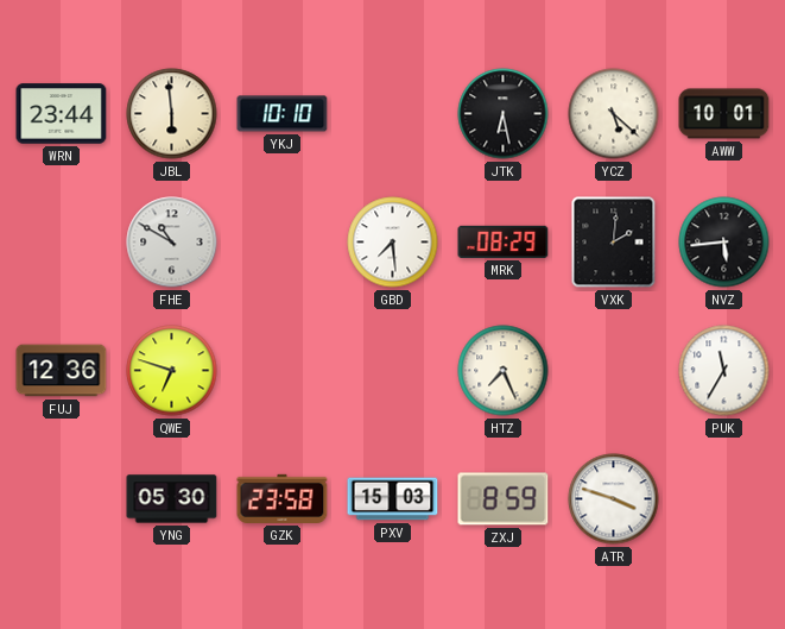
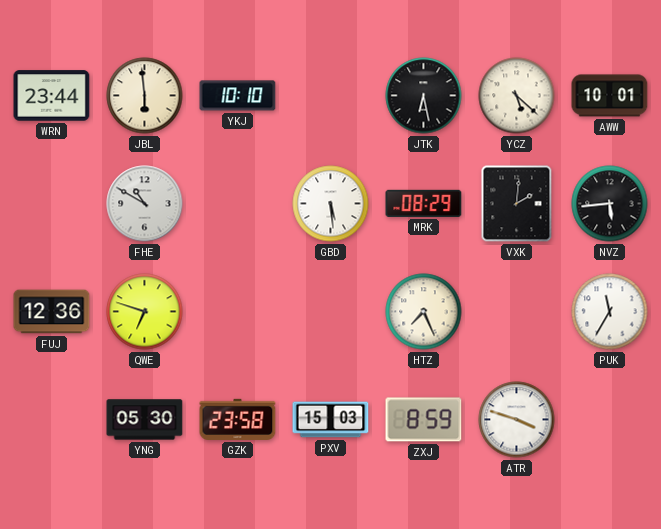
GBD: 7:29 -> 5:29
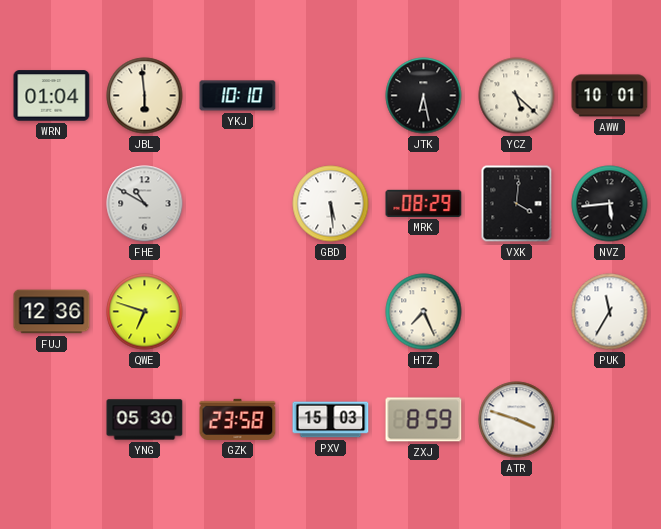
WRN: 23:44 -> 01:04
VXK: 2:01 -> 4:01
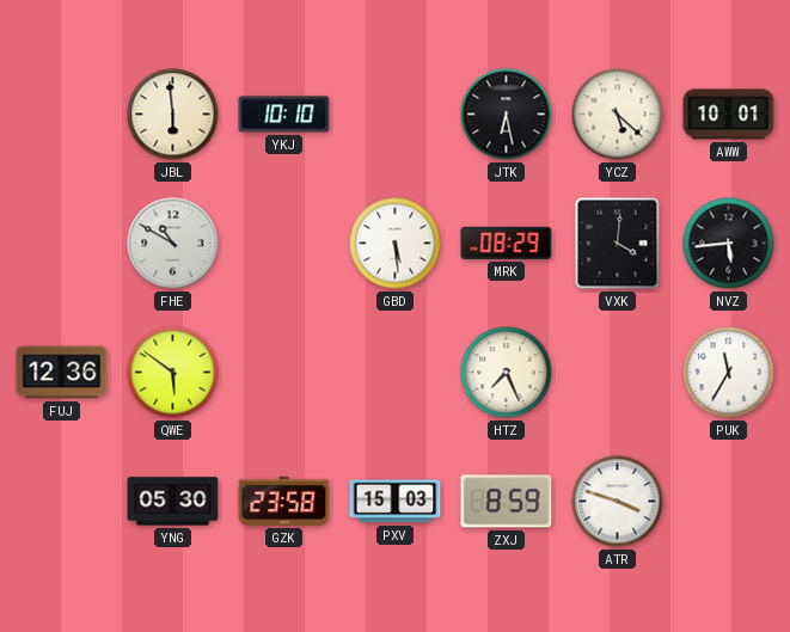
WRN: 01:04 -> none
QWE: 6:48 -> 5:51
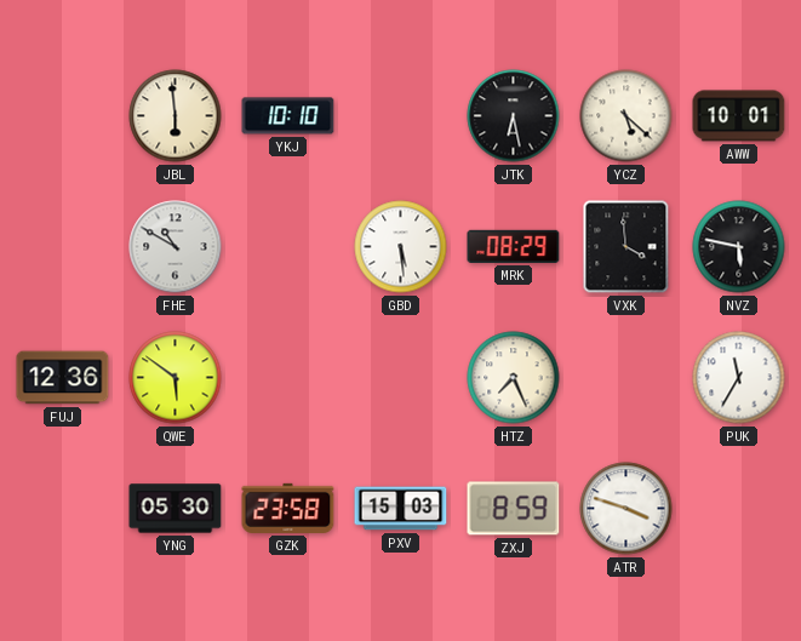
VXK: 4:01 -> 3:59
NVZ: 5:44 -> 5:47
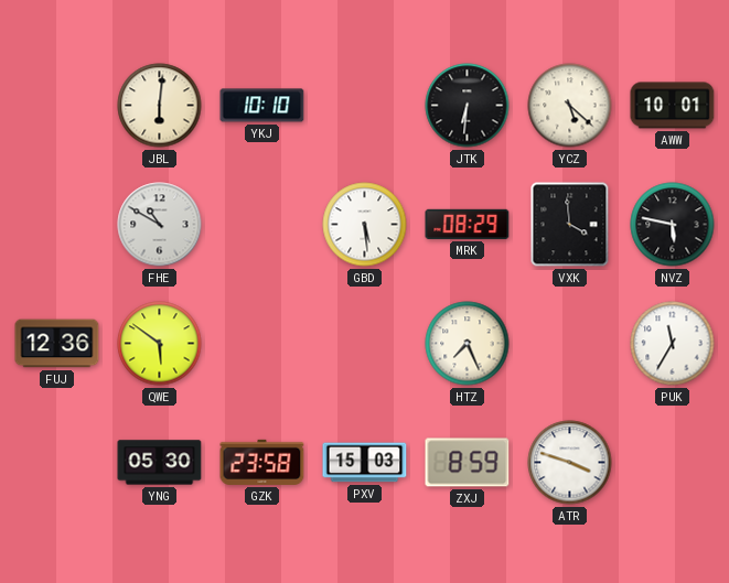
JBL: 5:59 -> 6:01
JTK: 6:28 -> 6:31
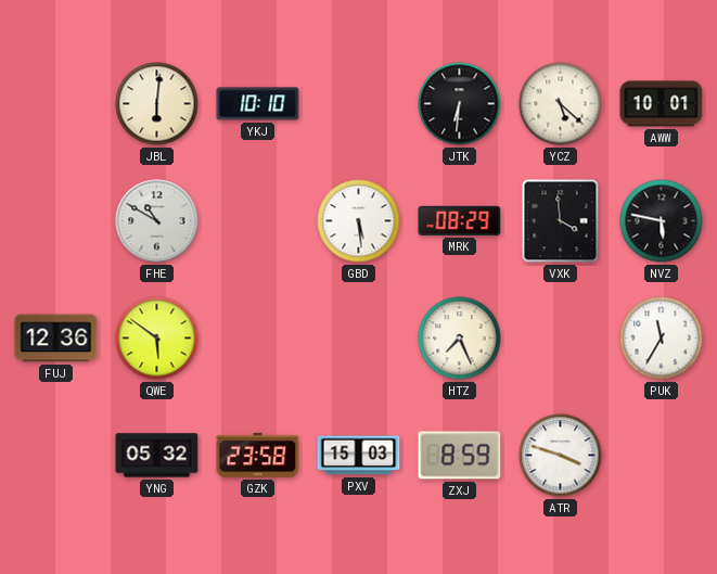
YNG: 05:30 -> 05:32
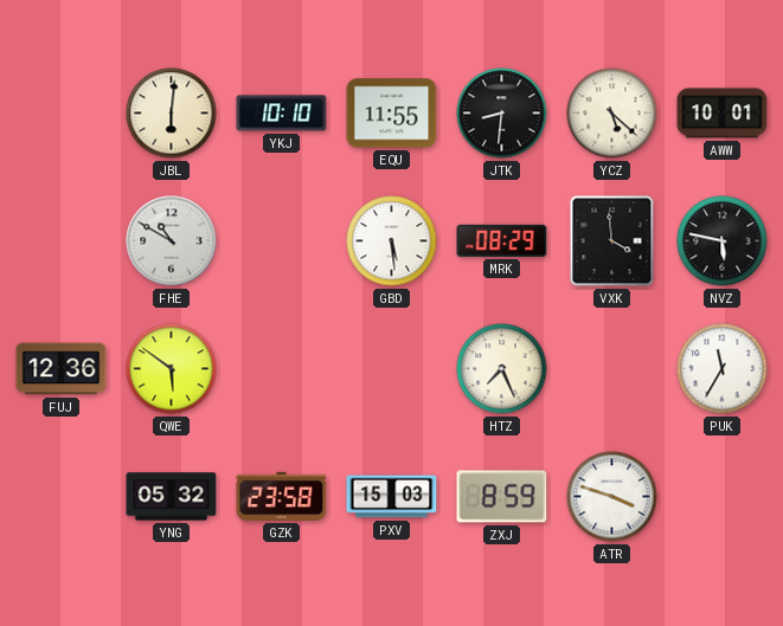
EQU: none -> 11:55
JTK: 6:31 -> 8:31
